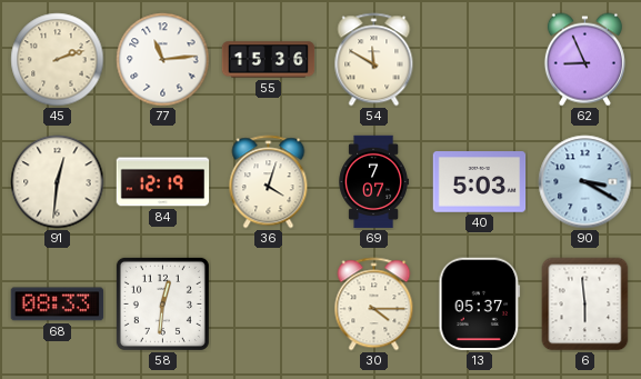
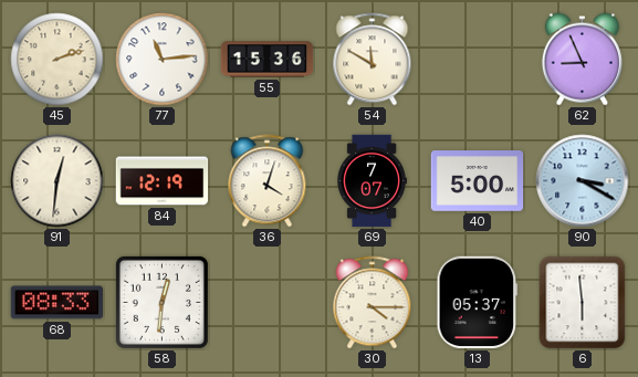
40: 5:03 -> 5:00
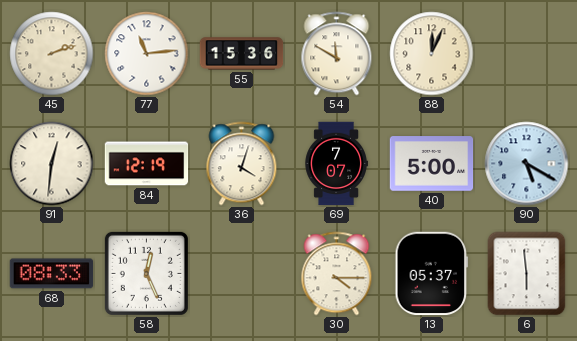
88: none -> 12:04
62: 8:56 -> none
90: 3:20 -> 5:20
58: 12:31 -> 12:26
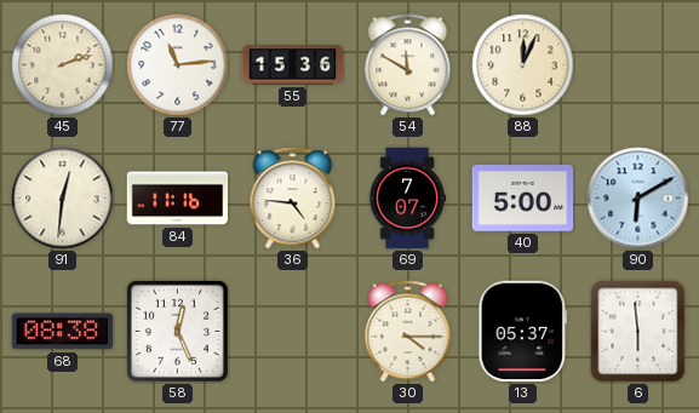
84: 12:19 -> 11:16
36: 4:03 -> 4:46
90: 5:20 -> 6:10
68: 08:33 -> 08:38
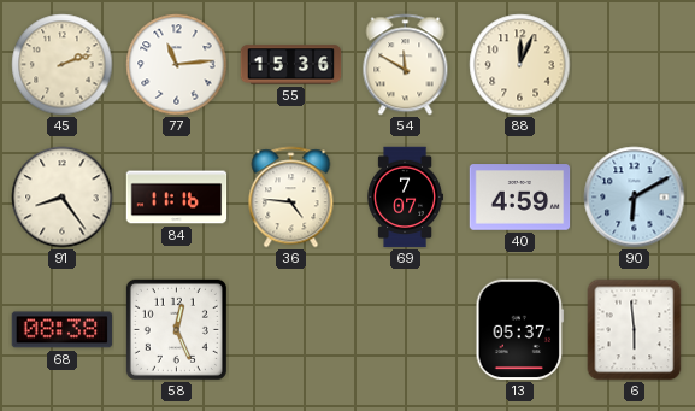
91: 12:31 -> 8:24
40: 5:00 -> 4:59
30: 4:15 -> none
